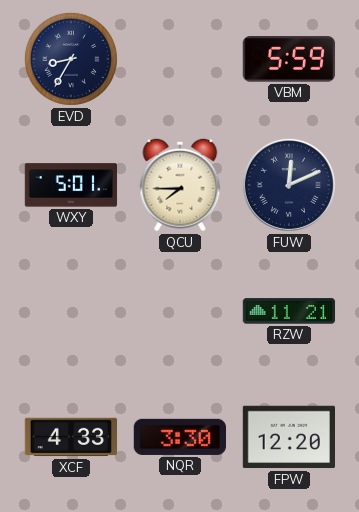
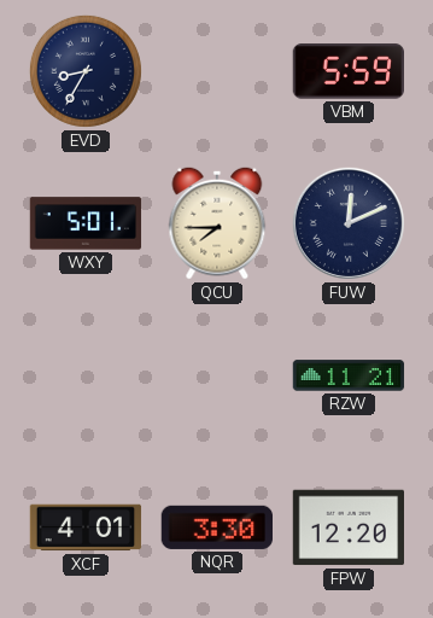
XCF: 4:33 -> 4:01
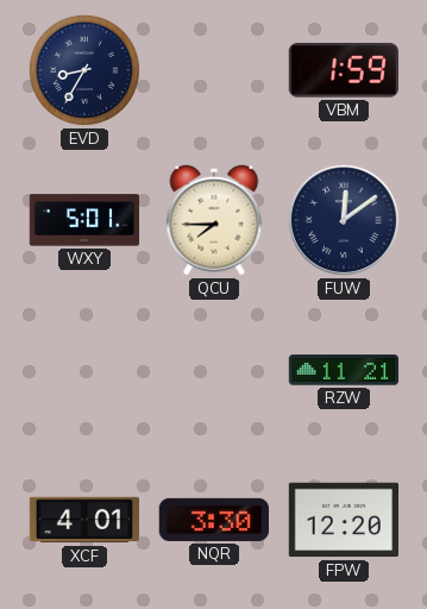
VBM: 5:59 -> 1:59
FUW: 12:11 -> 12:09
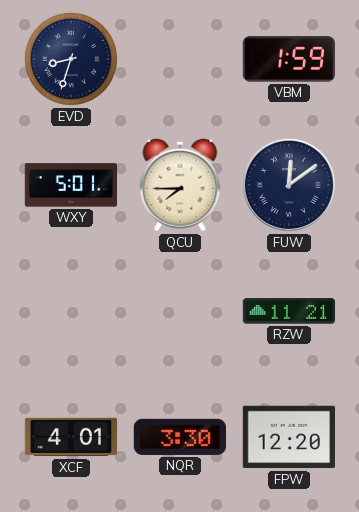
EVD: 8:35 -> 8:33
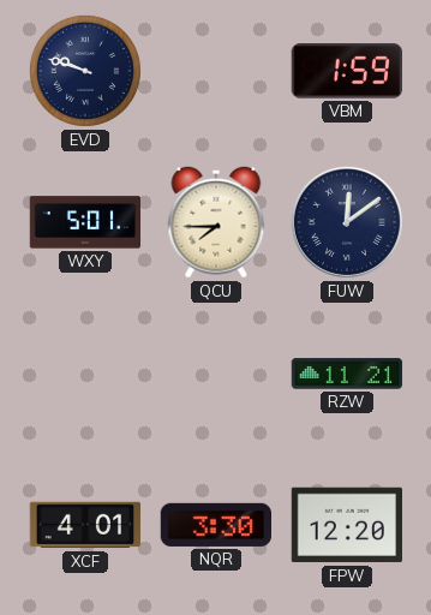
EVD: 8:33 -> 9:48
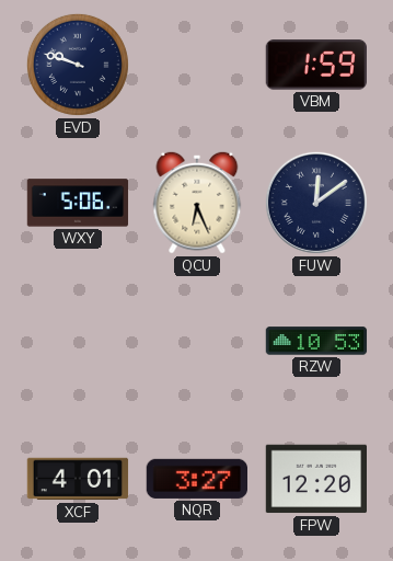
WXY: 5:01 -> 5:06
QCU: 7:45 -> 6:26
RZW: 11:21 -> 10:53
NQR: 3:30 -> 3:27
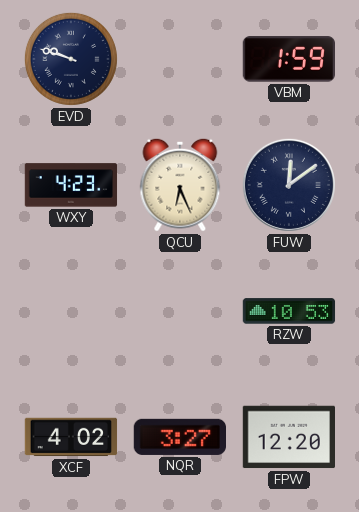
WXY: 5:06 -> 4:23
XCF: 4:01 -> 4:02
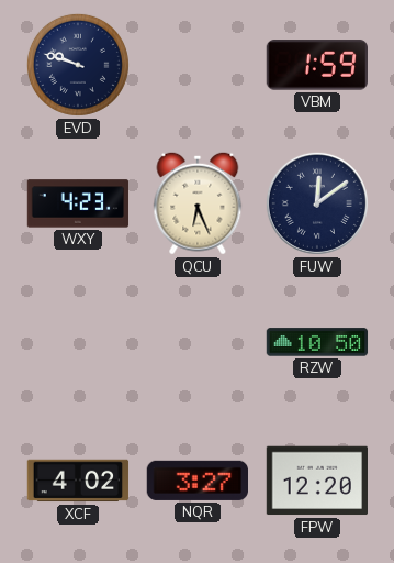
RZW: 10:53 -> 10:50
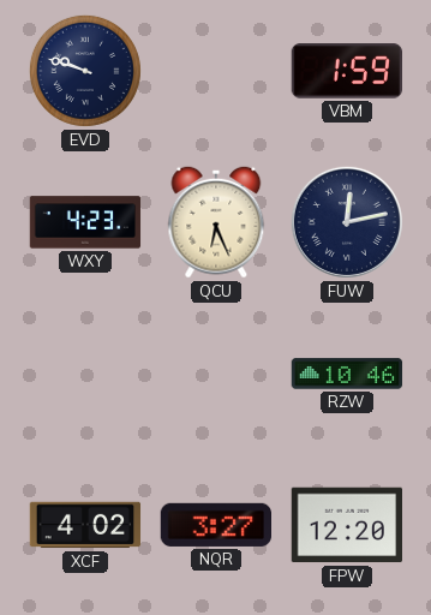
FUW: 12:09 -> 12:13
RZW: 10:50 -> 10:46
